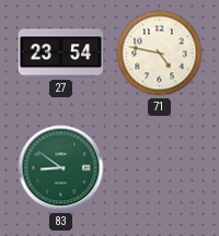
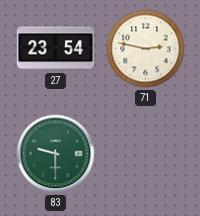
71: 4:47 -> 2:47
83: 8:51 -> 9:30
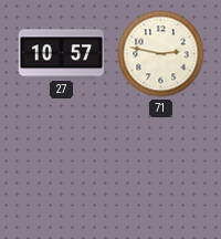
27: 23:54 -> 10:57
83: 9:30 -> none
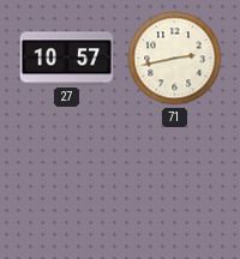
71: 2:47 -> 2:43
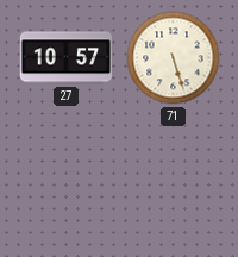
71: 2:43 -> 5:27
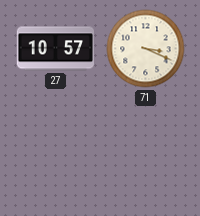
71: 5:27 -> 3:19
